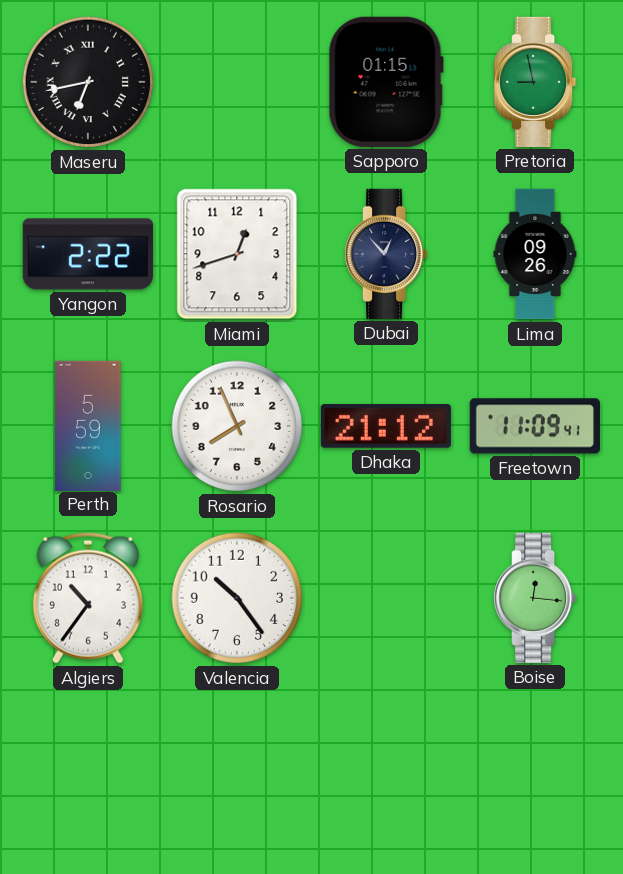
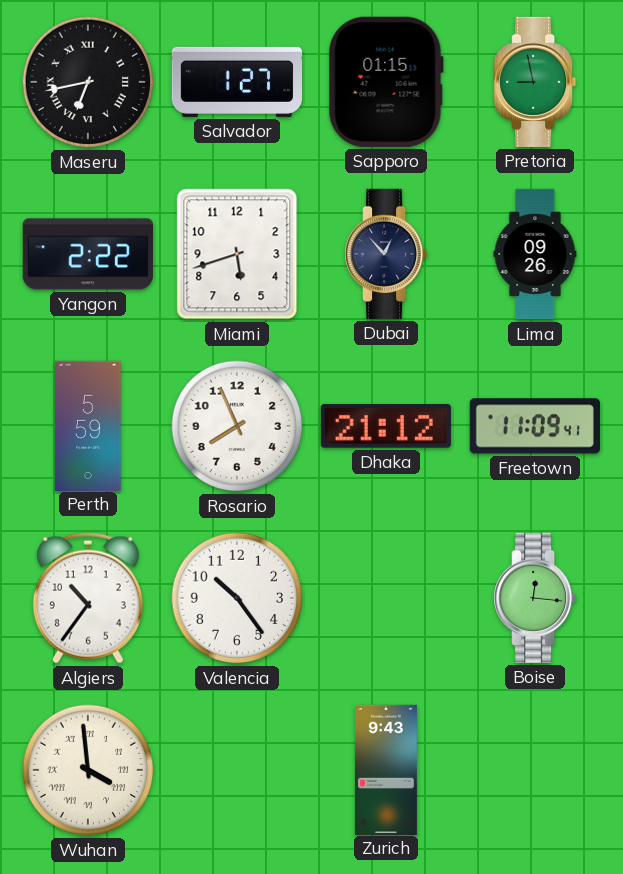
Salvador: none -> 1:27
Miami: 12:42 -> 5:42
Wuhan: none -> 3:59
Zurich: none -> 9:43
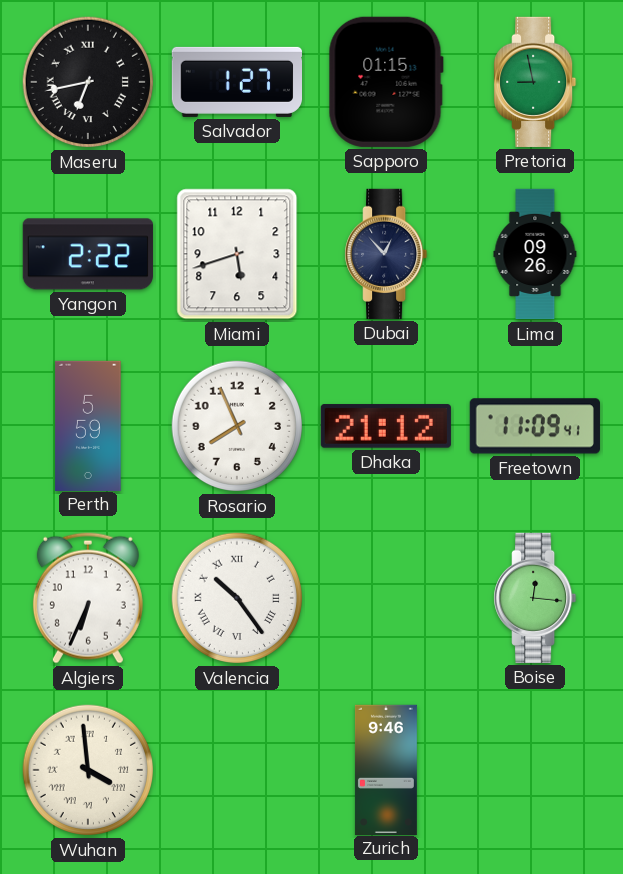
Algiers: 10:36 -> 6:34
Valencia numerals: Arabic -> Roman
Zurich: 9:43 -> 9:46
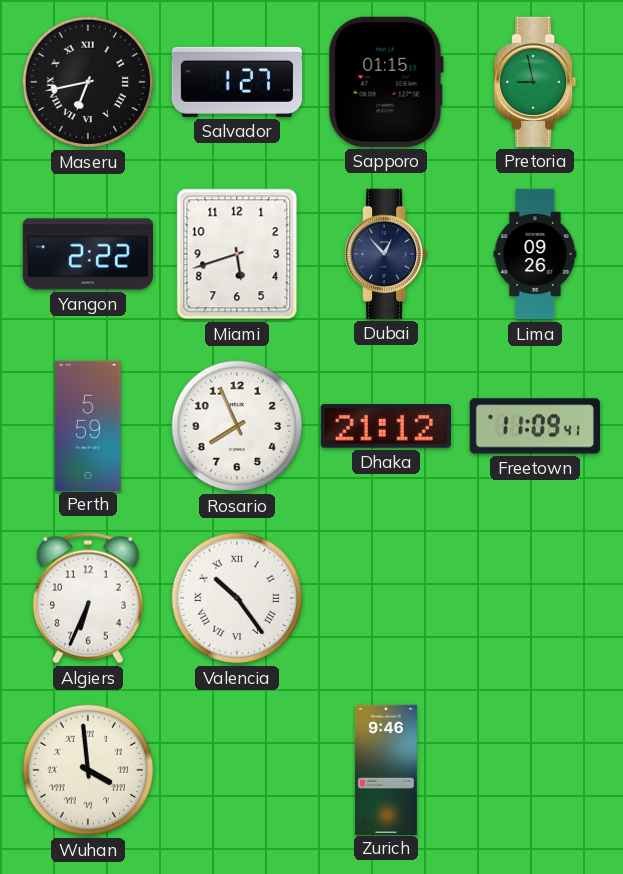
Boise: 12:16 -> none
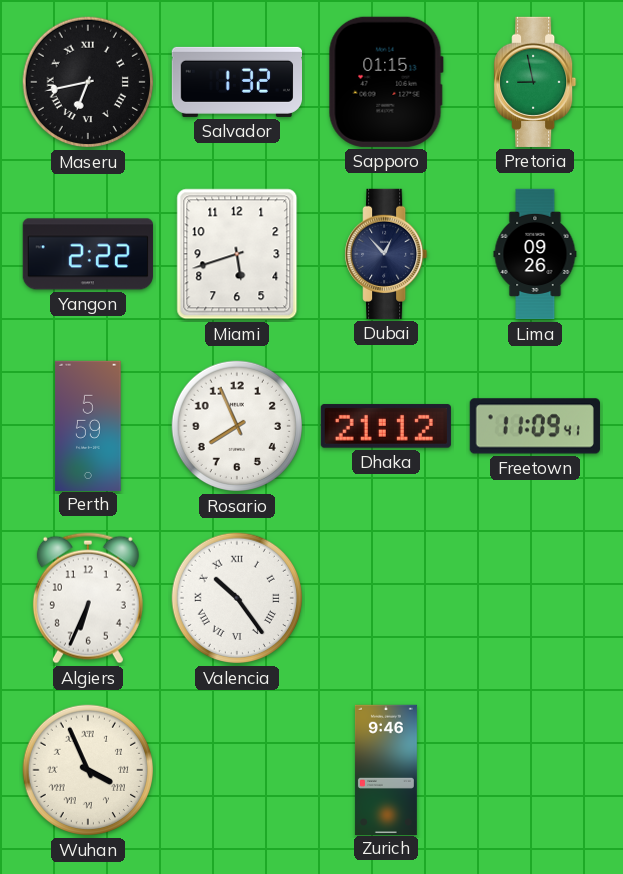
Salvador: 1:27 -> 1:32
Wuhan: 3:59 -> 3:56
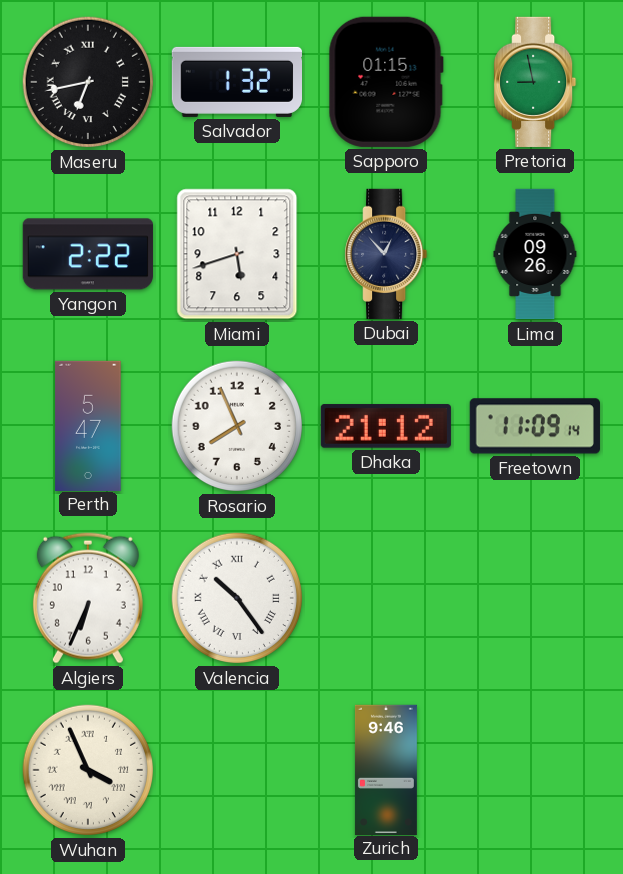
Perth: 5:59 -> 5:47
Freetown: 11:09:41 -> 11:09:14
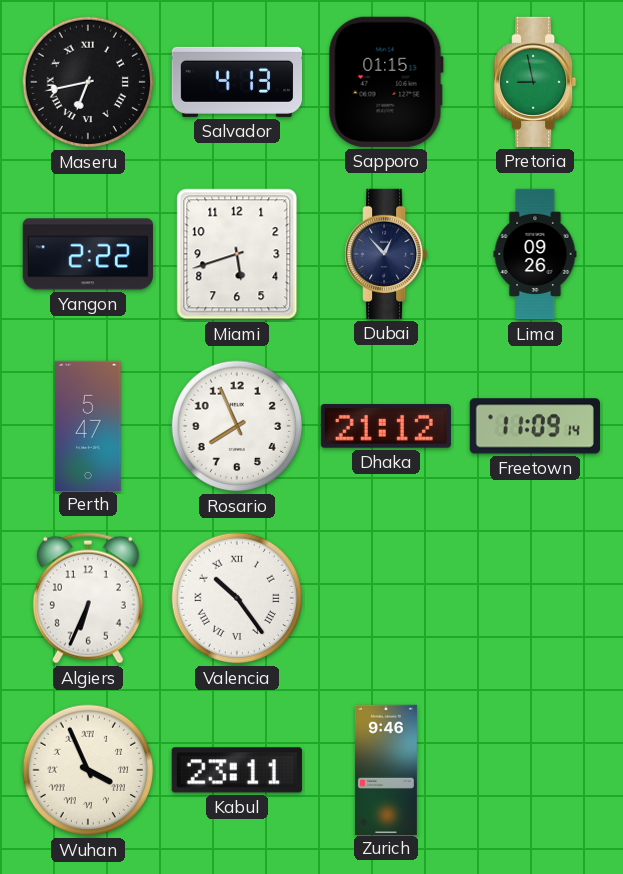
Salvador: 1:32 -> 4:13
Kabul: none -> 23:11
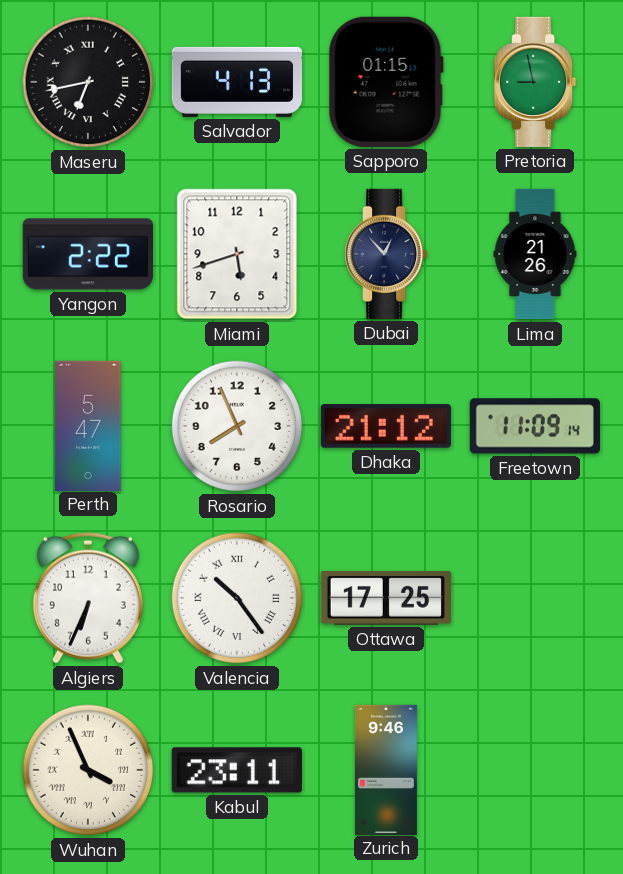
Lima: 09:26 -> 21:26
Ottawa: none -> 17:25
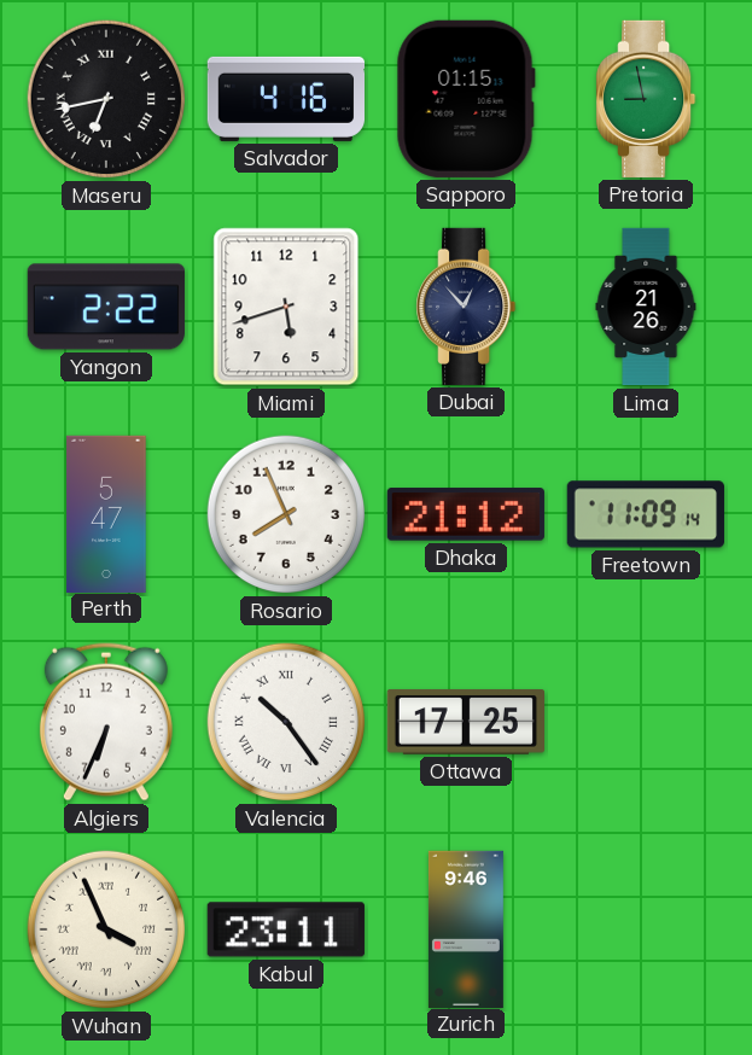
Salvador: 4:13 -> 4:16
